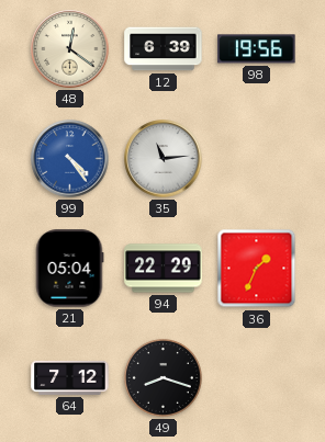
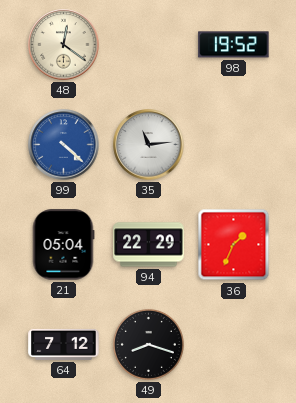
12: 6:39 -> none
98: 19:56 -> 19:52
99: 4:24 -> 4:22
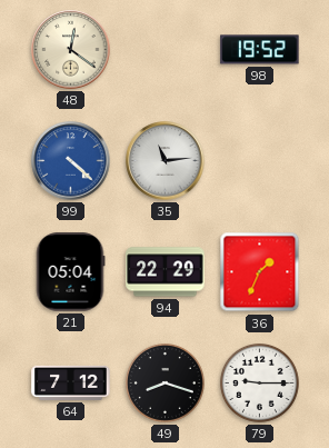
79: none -> 9:15
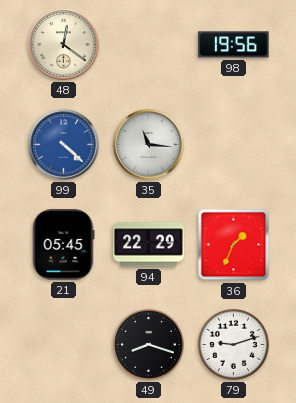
98: 19:52 -> 19:56
35: 11:14 -> 11:16
21: 05:04 -> 05:45
64: 7:12 -> none
79: 9:15 -> 9:12
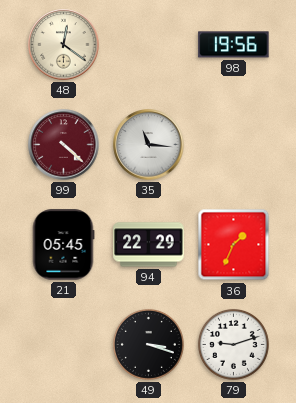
99 dial: blue -> burgundy
49: 8:18 -> 3:18
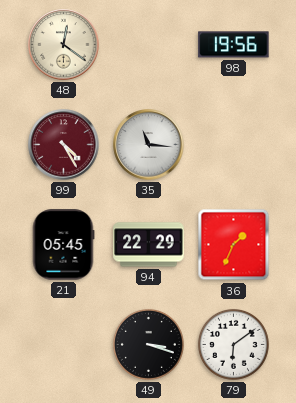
99: 4:22 -> 4:25
79: 9:12 -> 6:09
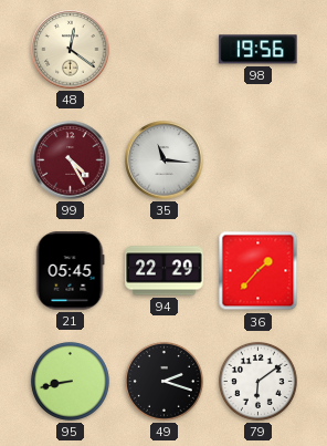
36: 1:34 -> 1:37
95: none -> 8:43
49: 3:18 -> 2:18
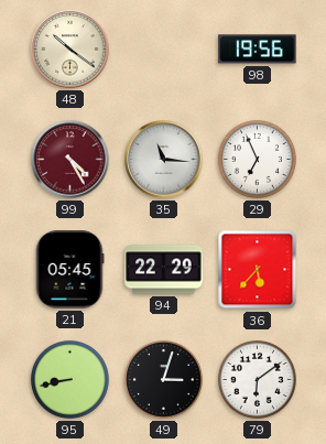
48: 12:21 -> 10:21
29: none -> 6:56
36: 1:37 -> 5:37
49: 2:18 -> 3:03
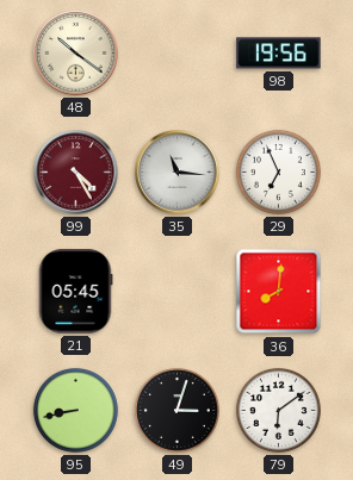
94: 22:29 -> none
36: 5:37 -> 8:01
